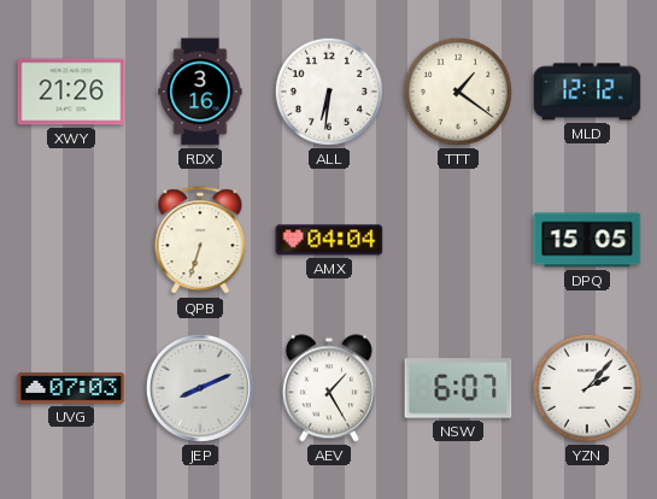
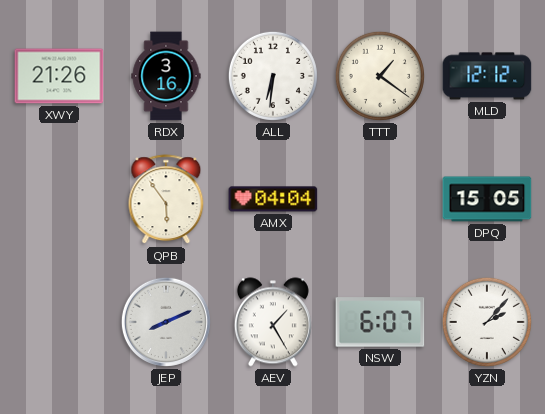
QPB: 6:33 -> 5:54
UVG: 07:03 -> none
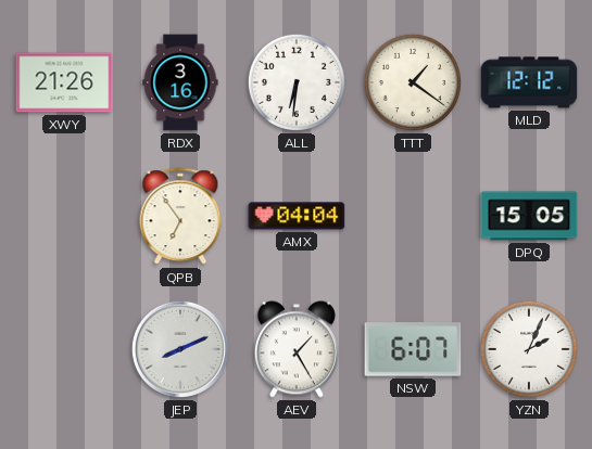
QPB: 5:54 -> 6:54
YZN: 2:07 -> 2:04
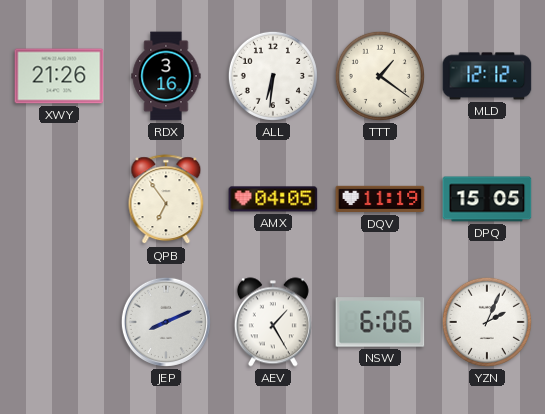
AMX: 04:04 -> 04:05
DQV: none -> 11:19
NSW: 6:07 -> 6:06
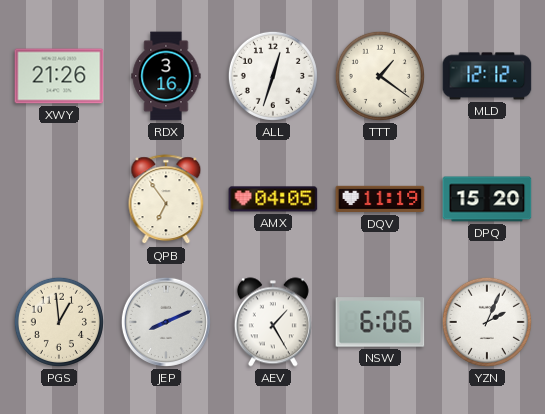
ALL: 6:31 -> 12:33
DPQ: 15:05 -> 15:20
PGS: none -> 12:59
